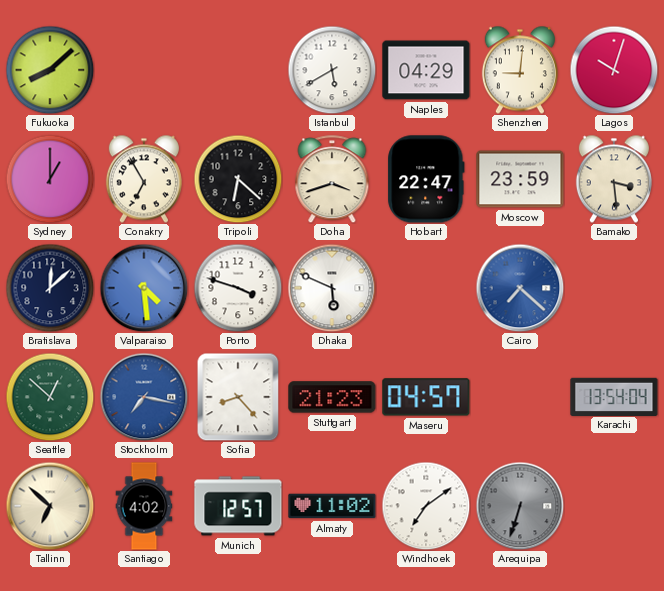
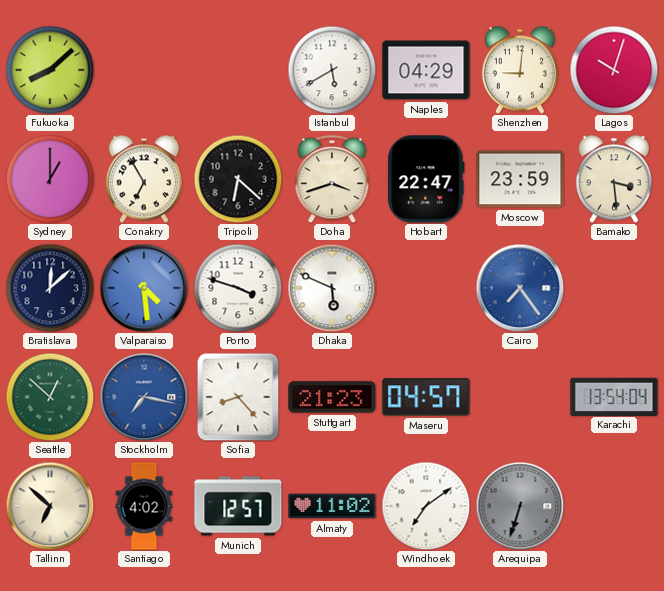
Cairo: 7:22 -> 7:24
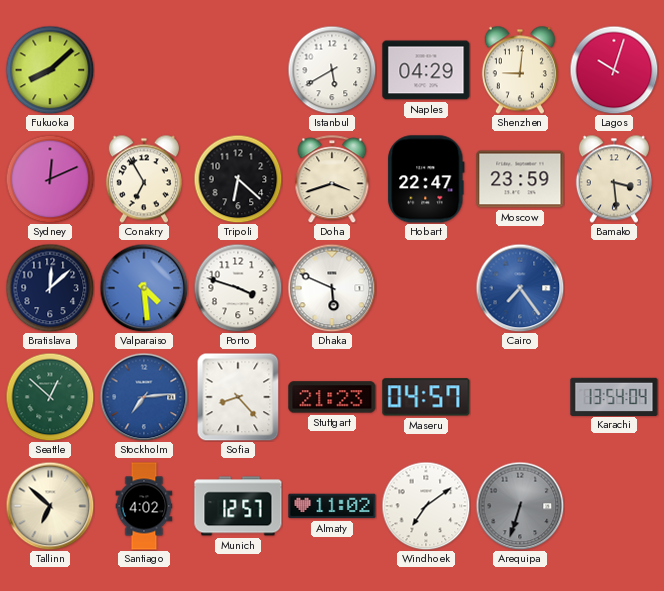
Sydney: 1:00 -> 12:11
Stockholm: 7:17 -> 7:14
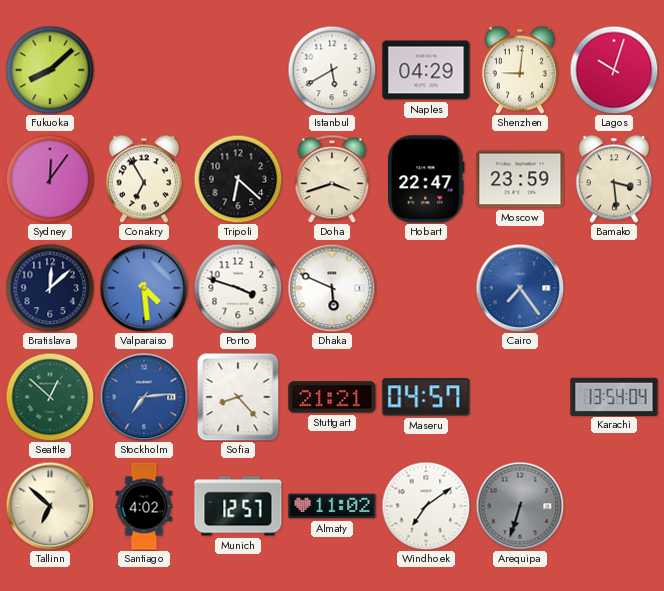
Sydney: 12:11 -> 12:06
Stuttgart: 21:23 -> 21:21
